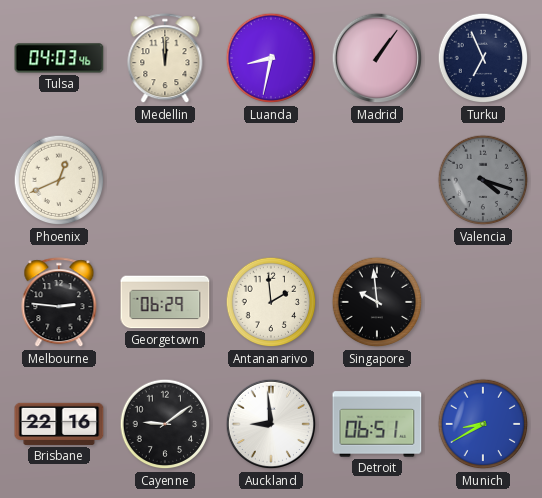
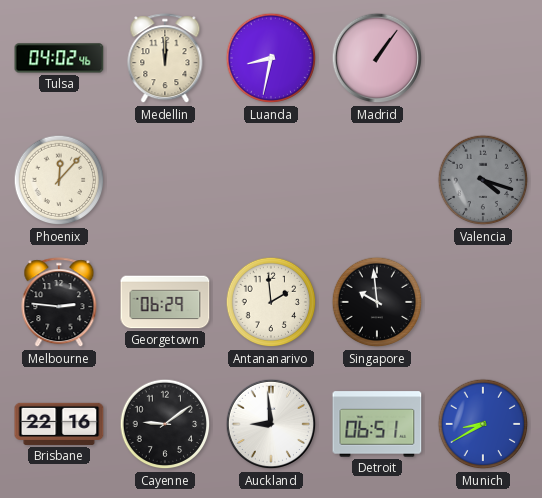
Tulsa: 04:03 -> 04:02
Turku: 6:56 -> none
Phoenix: 12:41 -> 12:07
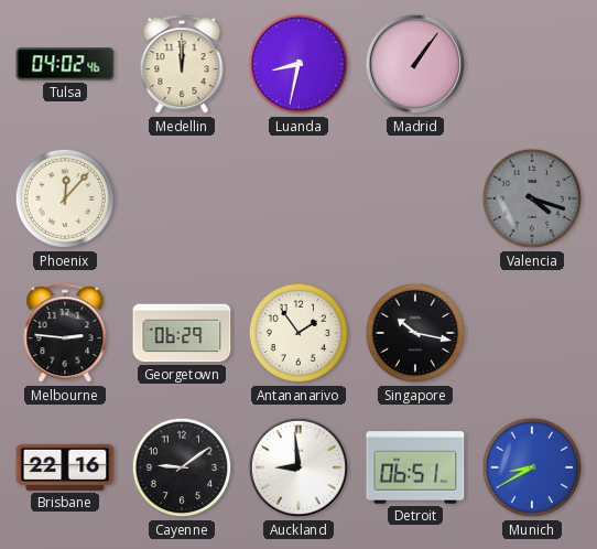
Antananarivo: 1:59 -> 1:54
Singapore: 9:59 -> 10:17
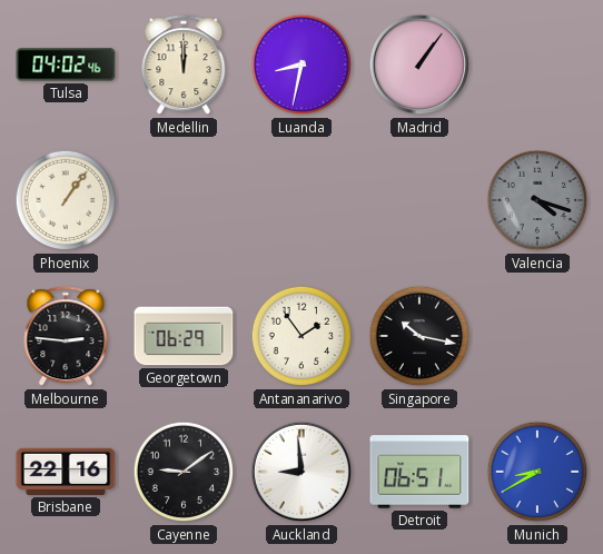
Phoenix: 12:07 -> 1:06
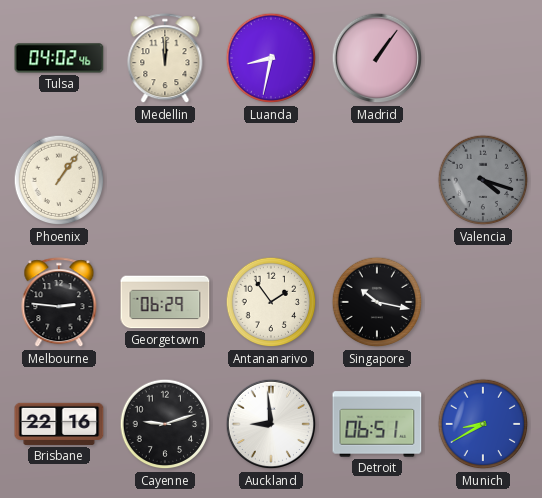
Cayenne: 9:09 -> 9:12
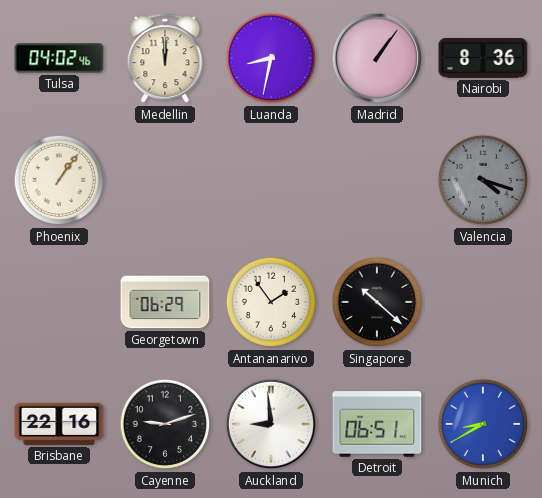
Nairobi: none -> 8:36
Melbourne: 2:46 -> none
Singapore: 10:17 -> 10:22
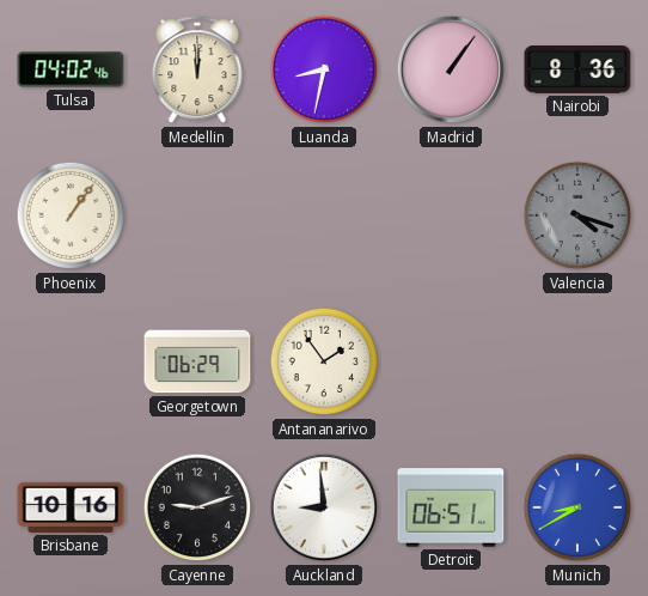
Singapore: 10:22 -> none
Brisbane: 22:16 -> 10:16
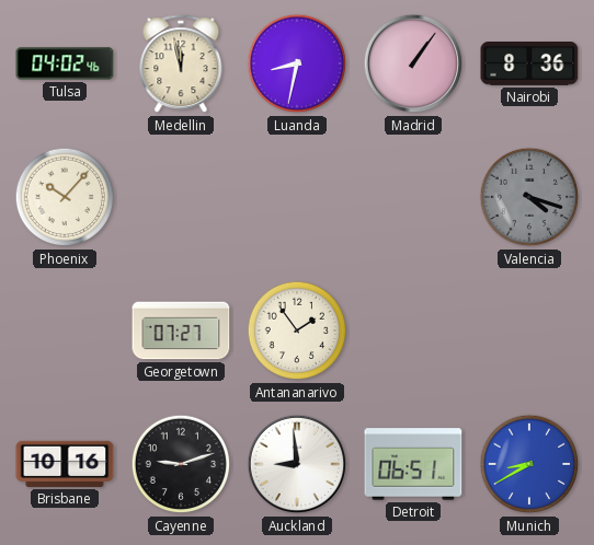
Medellin: 12:00 -> 11:58
Phoenix: 1:06 -> 10:07
Georgetown: 06:29 -> 07:27
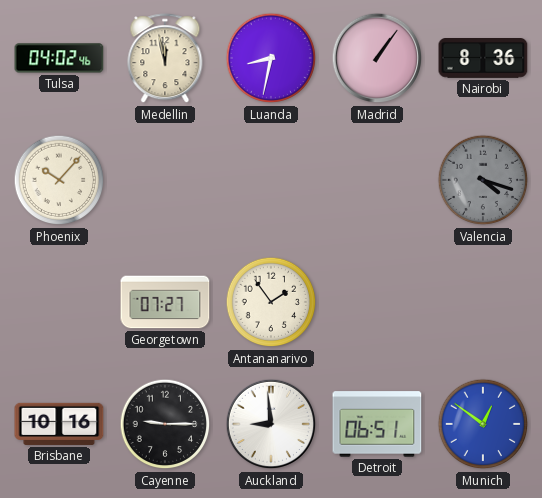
Cayenne: 9:12 -> 9:15
Munich: 8:40 -> 12:51
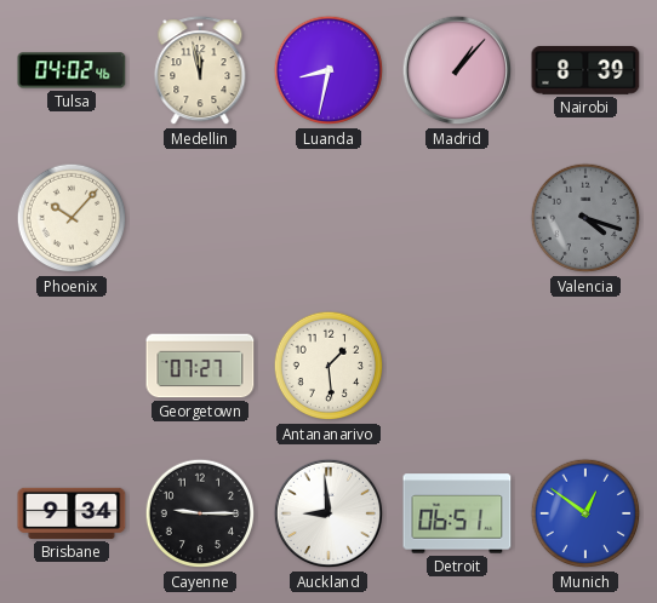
Madrid: 1:06 -> 1:07
Nairobi: 8:36 -> 8:39
Antananarivo: 1:54 -> 1:29
Brisbane: 10:16 -> 9:34
